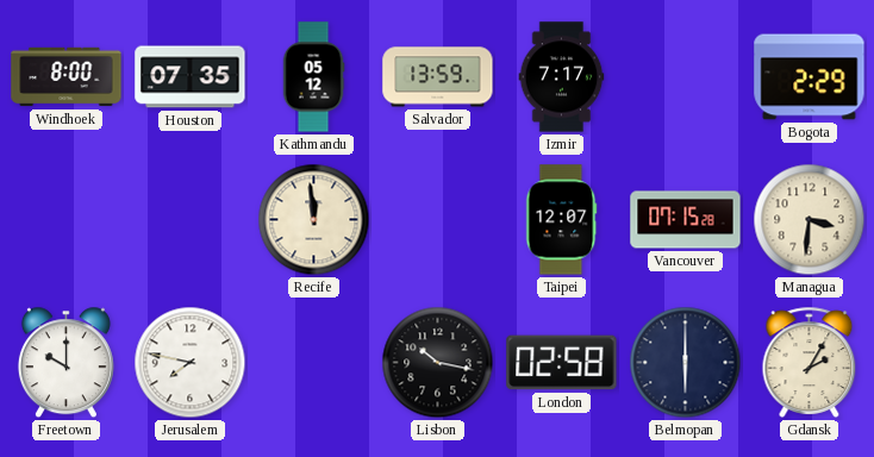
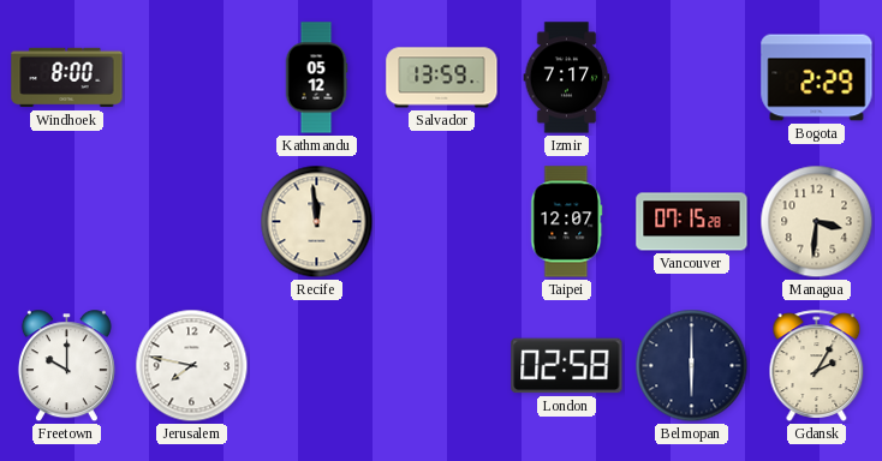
Houston: 07:35 -> none
Lisbon: 10:17 -> none
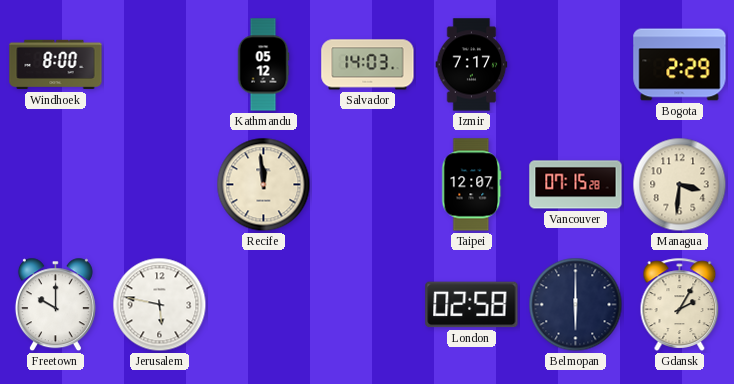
Salvador: 13:59 -> 14:03
Jerusalem: 7:47 -> 5:47
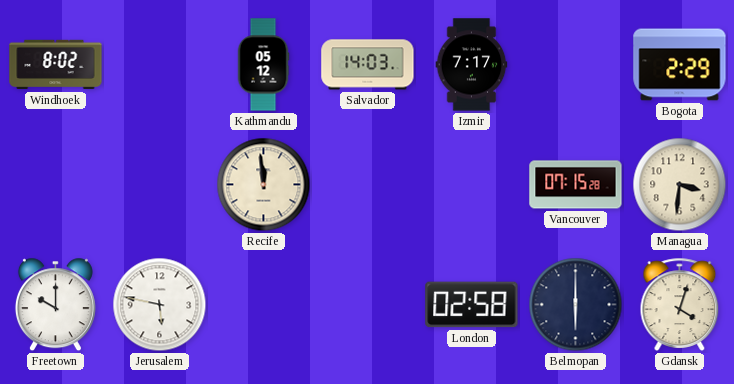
Windhoek: 8:00 -> 8:02
Taipei: 12:07 -> none
Gdansk: 2:05 -> 4:03
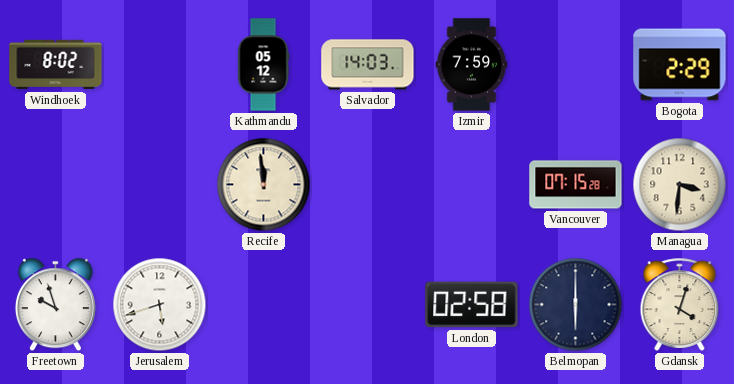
Izmir: 7:17 -> 7:59
Freetown: 10:00 -> 9:57
Jerusalem: 5:47 -> 5:42
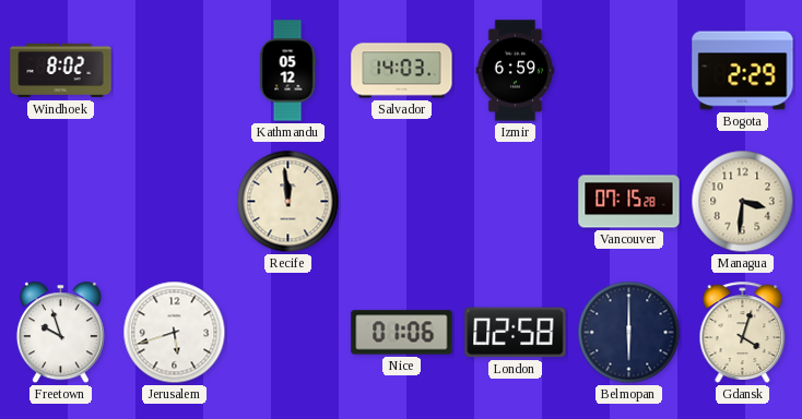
Izmir: 7:59 -> 6:59
Nice: none -> 01:06
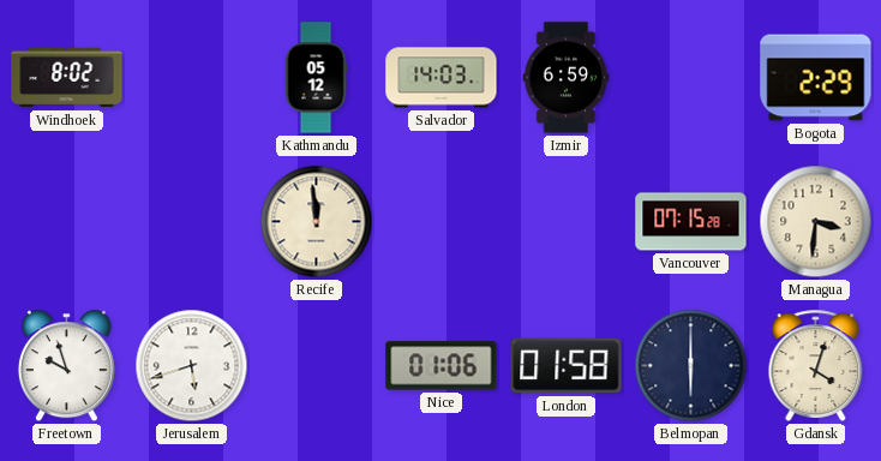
London: 02:58 -> 01:58
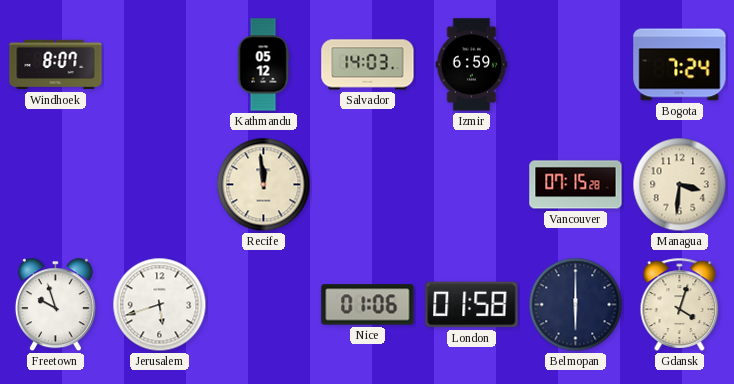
Windhoek: 8:02 -> 8:07
Bogota: 2:29 -> 7:24
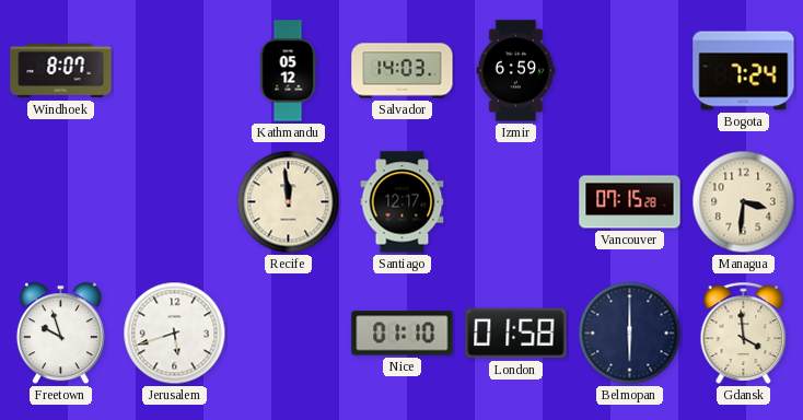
Santiago: none -> 12:17
Nice: 01:06 -> 01:10
Gdansk: 4:03 -> 3:59
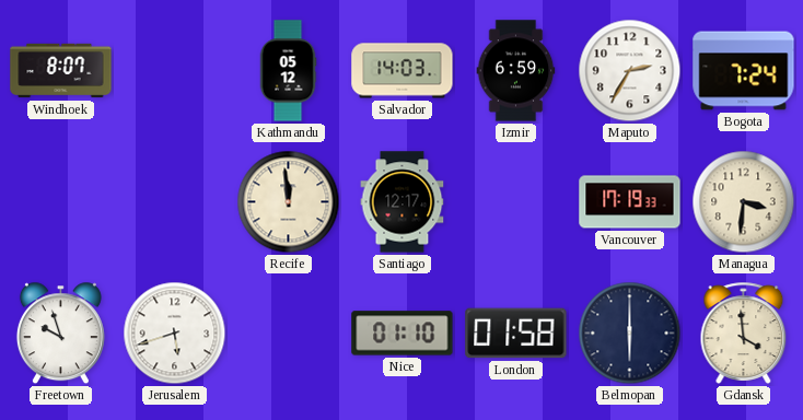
Maputo: none -> 2:35
Vancouver: 07:15 -> 17:19
